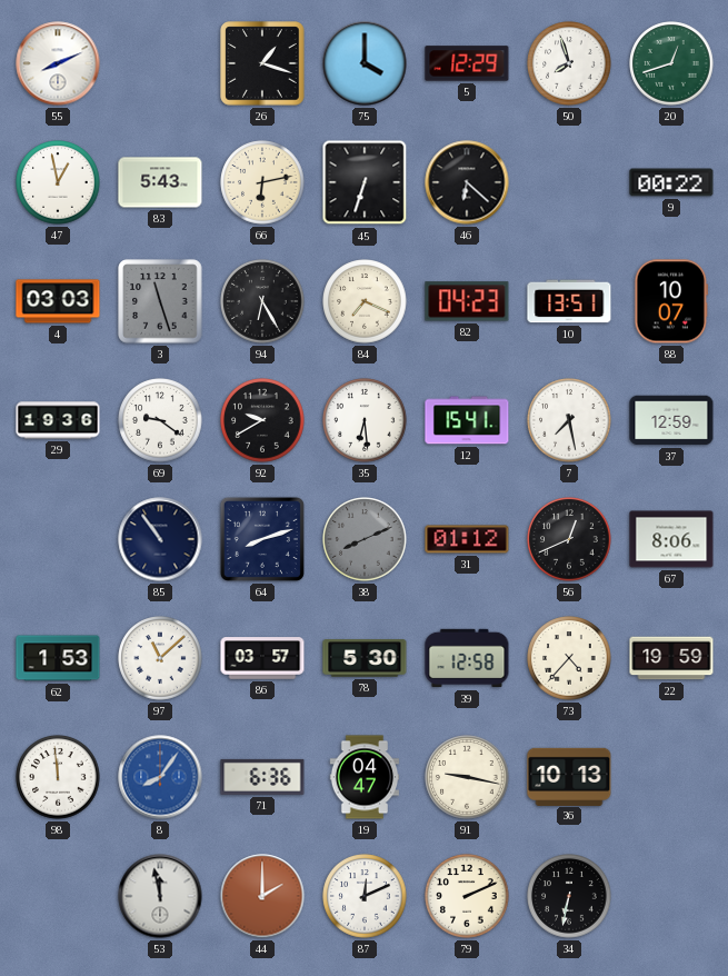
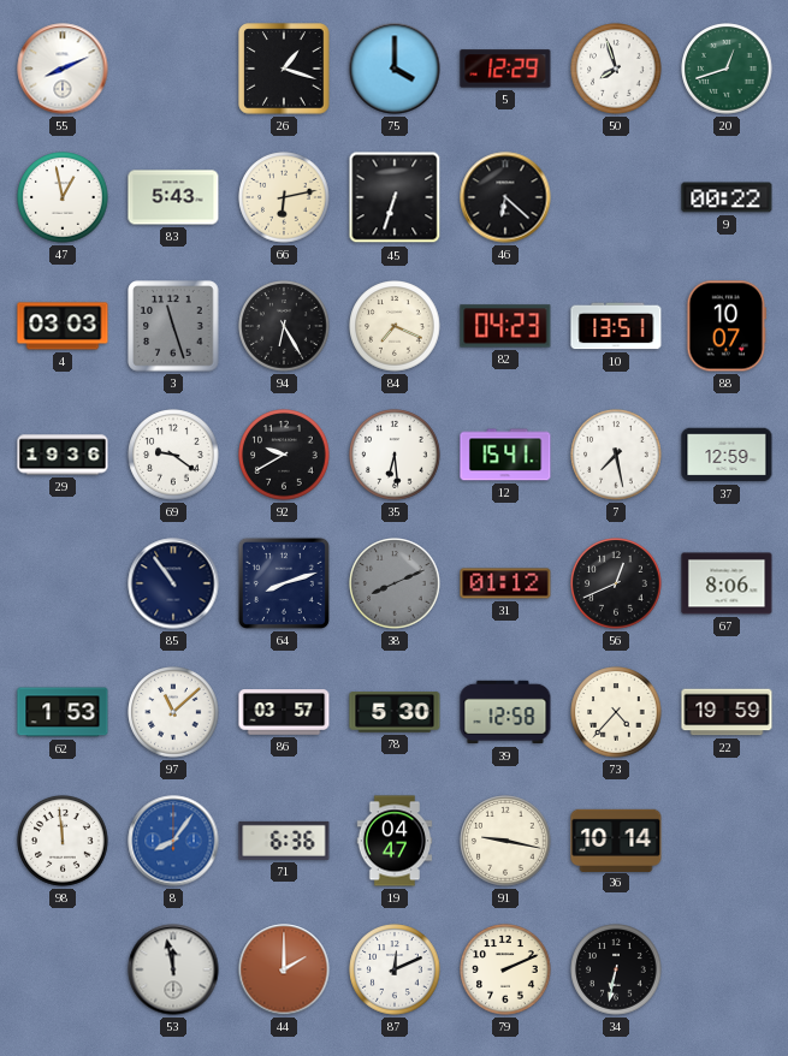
36: 10:13 -> 10:14
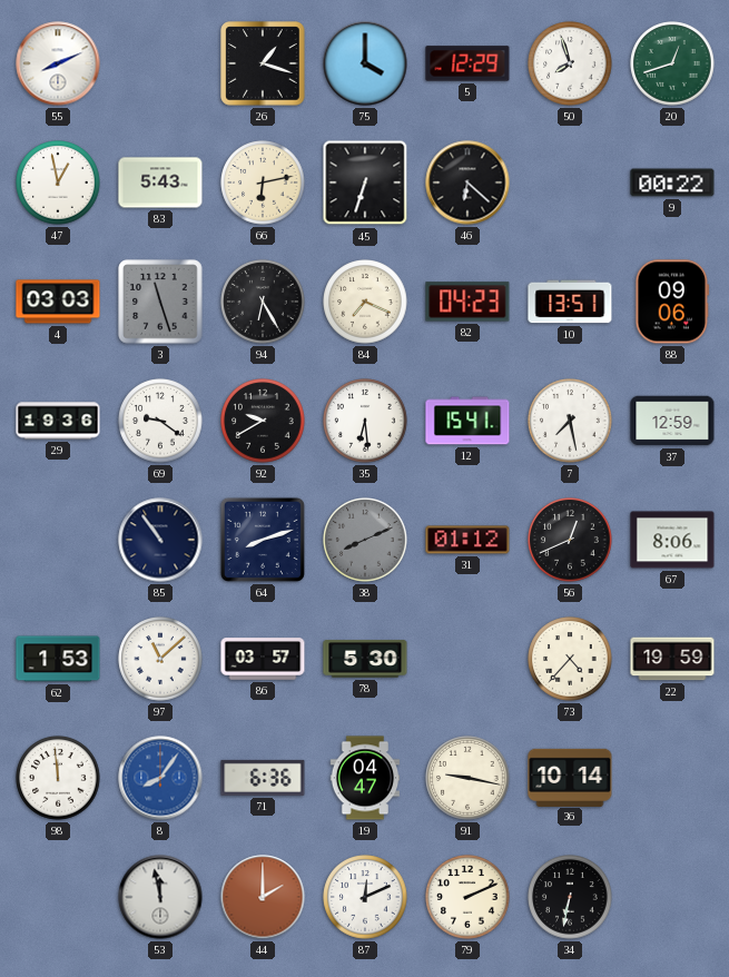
88: 10:07 -> 09:06
39: 12:58 -> none
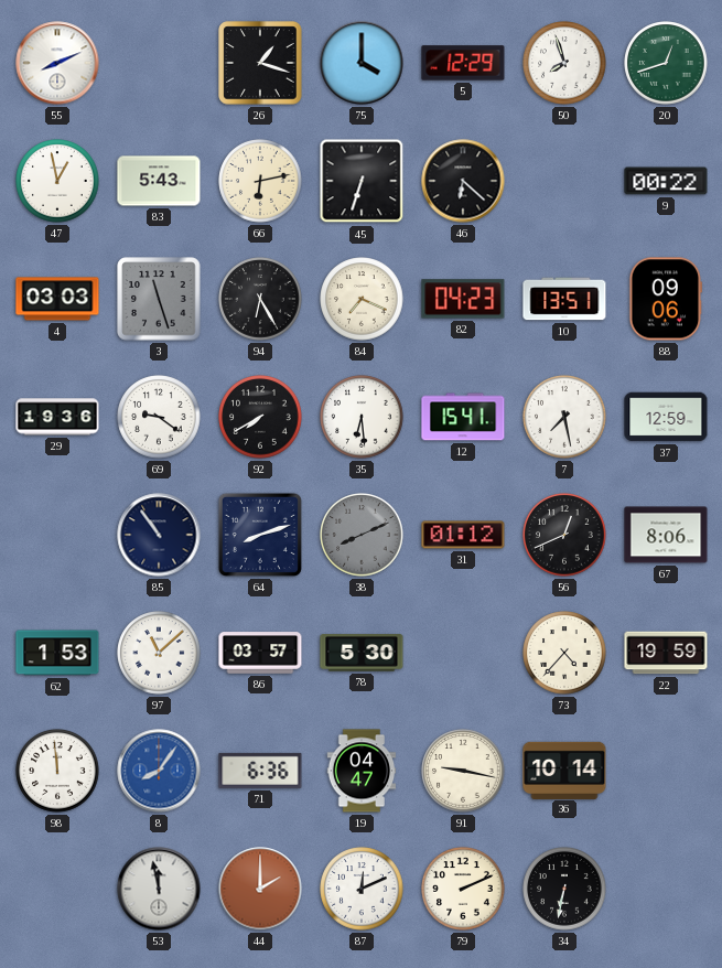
92: 9:40 -> 7:40
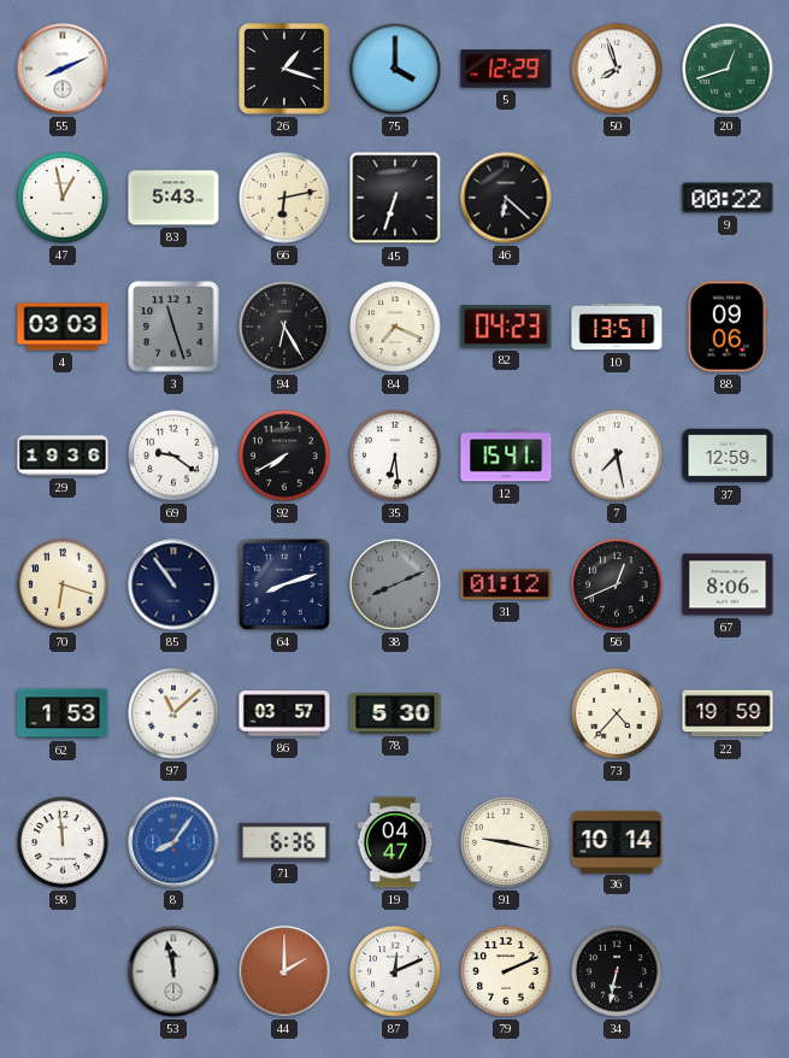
70: none -> 6:18
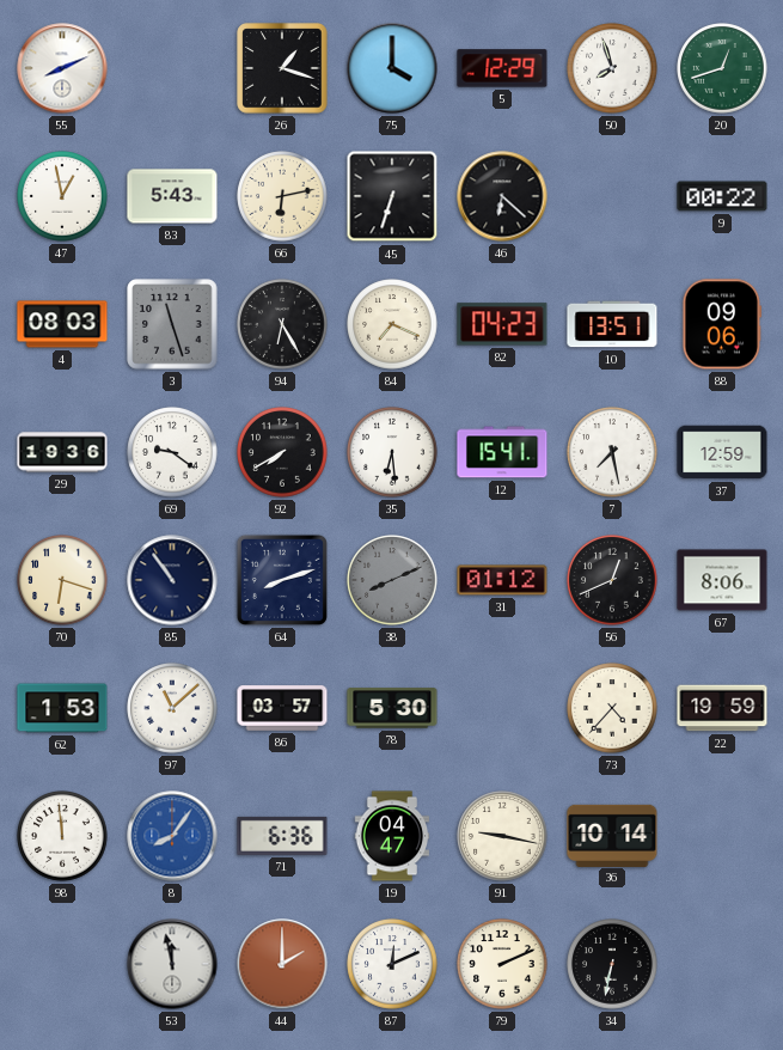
4: 03:03 -> 08:03
